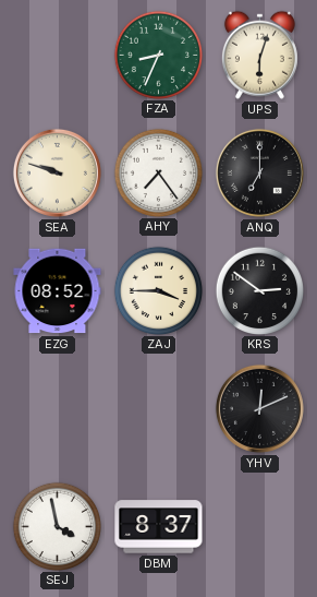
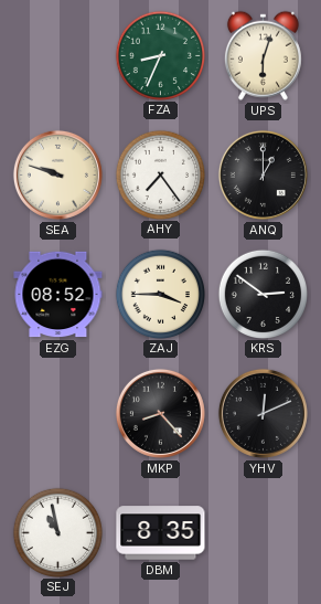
ANQ: 7:00 -> 1:00
MKP: none -> 8:23
SEJ: 3:58 -> 10:58
DBM: 8:37 -> 8:35
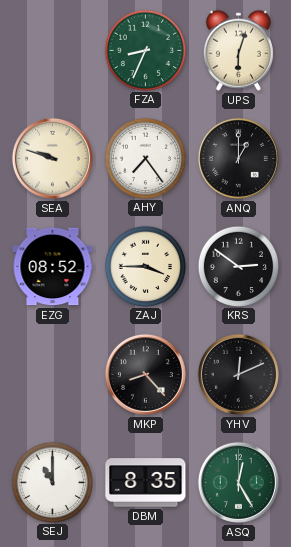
SEJ: 10:58 -> 11:00
ASQ: none -> 12:25
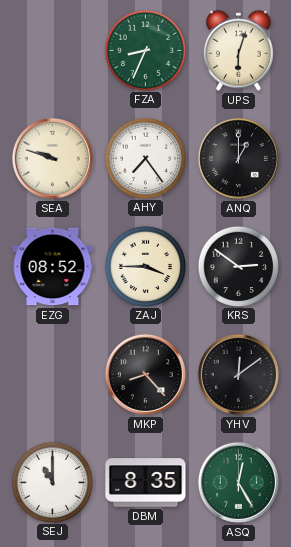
YHV: 12:11 -> 12:09
